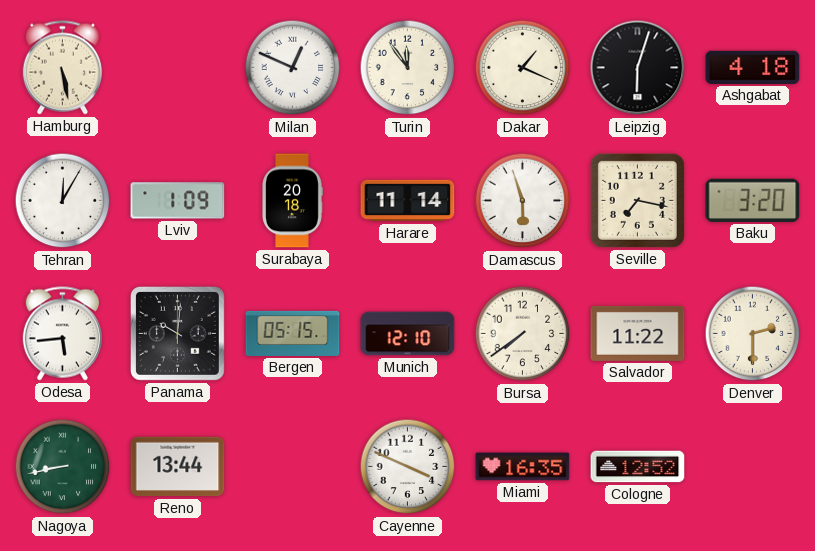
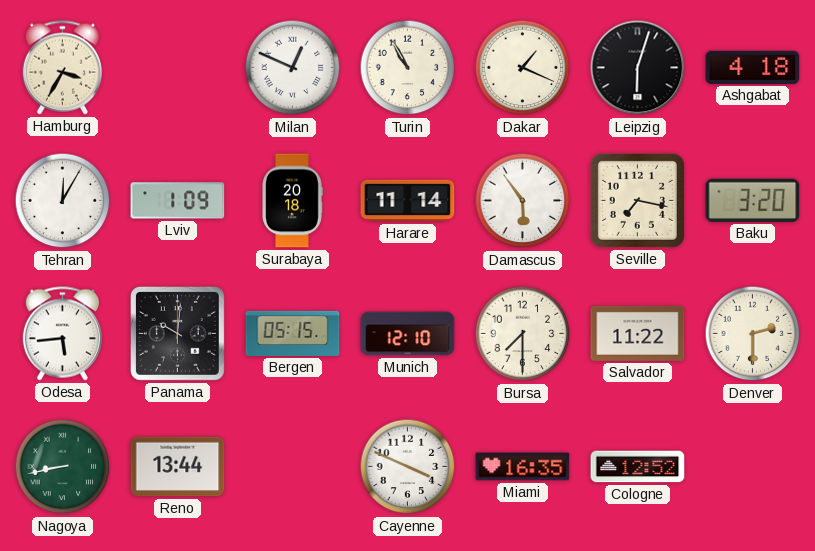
Hamburg: 5:28 -> 3:35
Turin: 11:54 -> 10:55
Damascus: 5:57 -> 5:54
Bursa: 7:39 -> 7:30
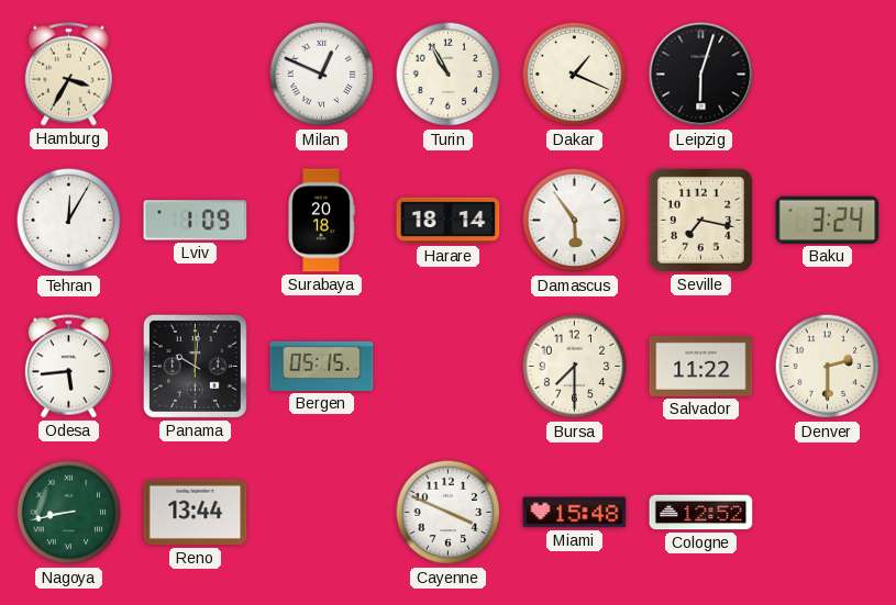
Ashgabat: 4:18 -> none
Harare: 11:14 -> 18:14
Baku: 3:20 -> 3:24
Munich: 12:10 -> none
Miami: 16:35 -> 15:48
